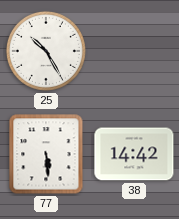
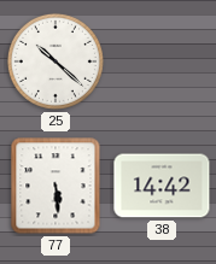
25: 10:25 -> 10:22
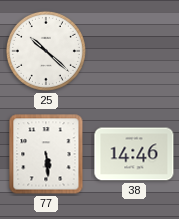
38: 14:42 -> 14:46
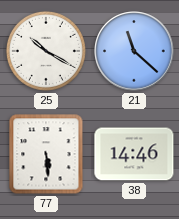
25: 10:22 -> 10:20
21: none -> 11:22
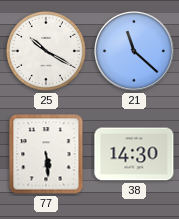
38: 14:46 -> 14:30
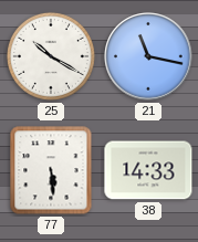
21: 11:22 -> 11:17
38: 14:30 -> 14:33
